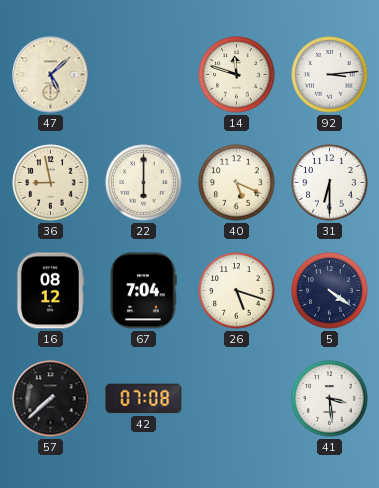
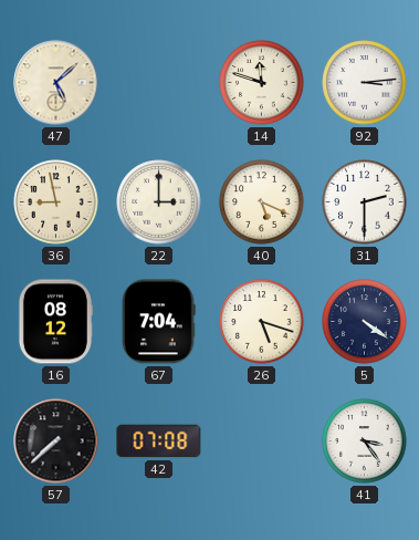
22: 6:00 -> 3:00
31: 6:30 -> 2:30
41: 3:29 -> 3:24
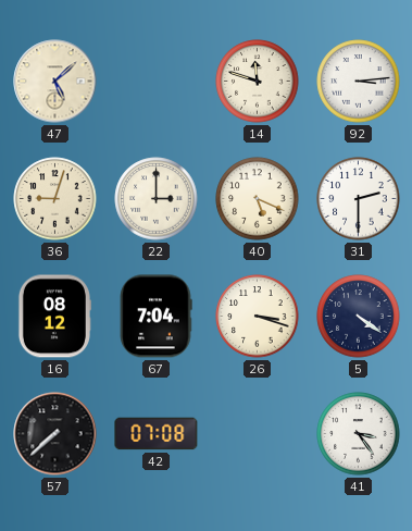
36: 8:58 -> 9:03
26: 5:18 -> 3:18
